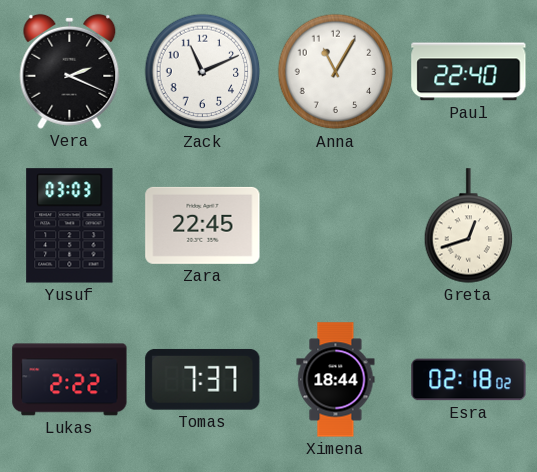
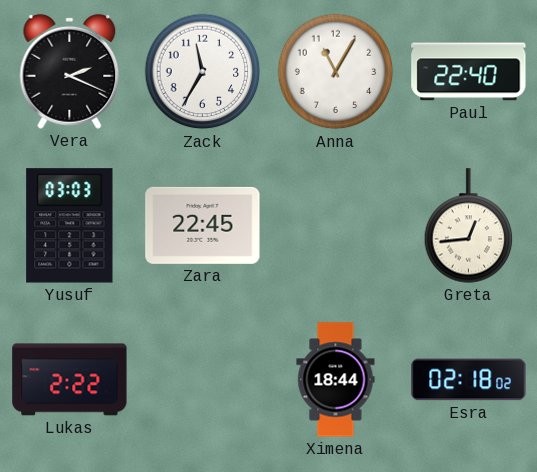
Zack: 11:11 -> 11:35
Greta: 12:42 -> 12:44
Tomas: 7:37 -> none
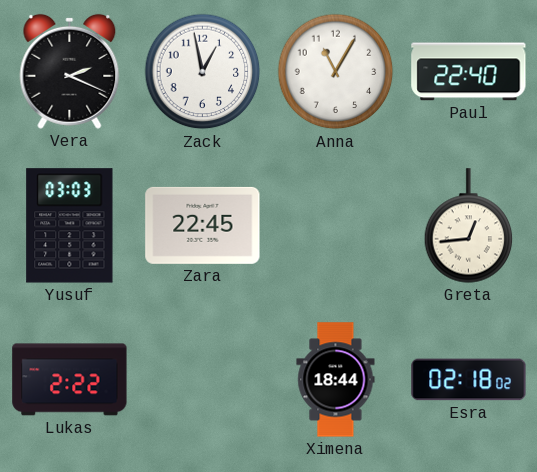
Zack: 11:35 -> 12:58
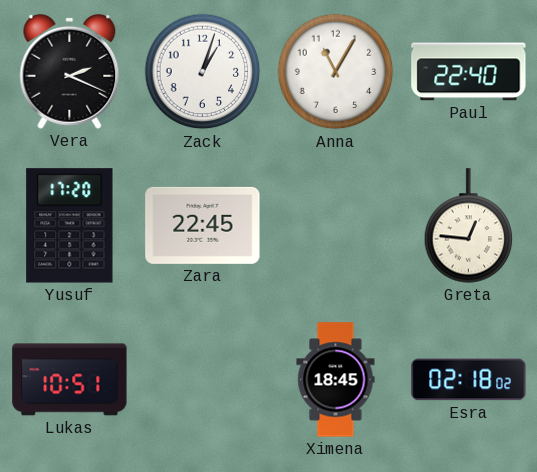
Zack: 12:58 -> 1:03
Yusuf: 03:03 -> 17:20
Greta: 12:44 -> 12:46
Lukas: 2:22 -> 10:51
Ximena: 18:44 -> 18:45
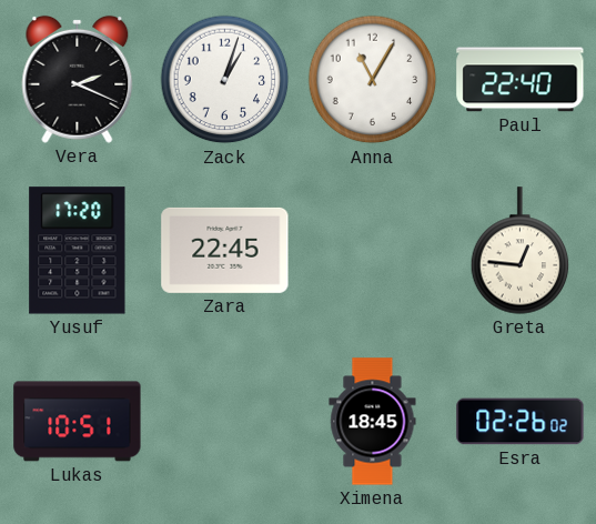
Esra: 02:18 -> 02:26
